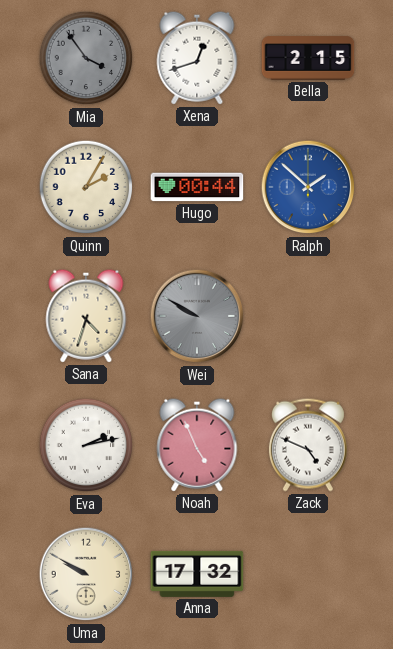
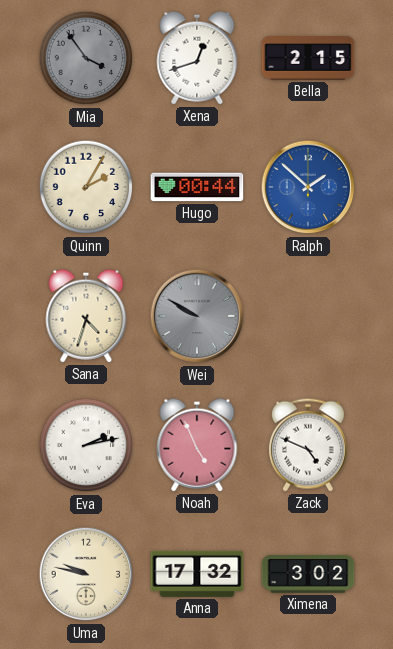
Uma: 9:50 -> 9:47
Ximena: none -> 3:02
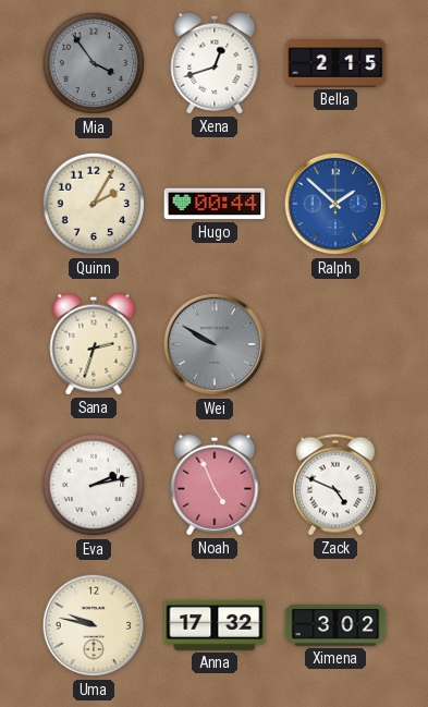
Sana: 4:33 -> 2:33
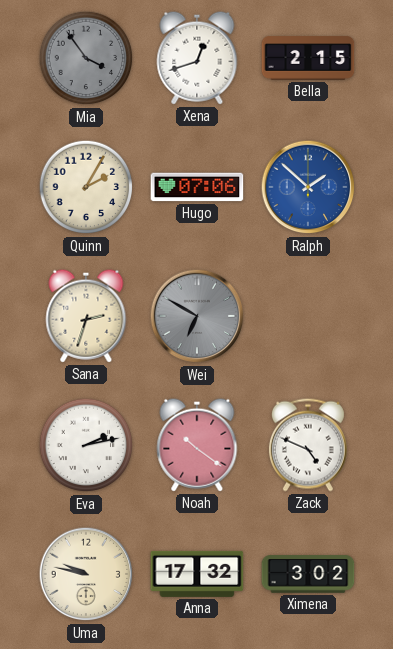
Hugo: 00:44 -> 07:06
Wei: 9:50 -> 6:50
Noah: 4:56 -> 10:21
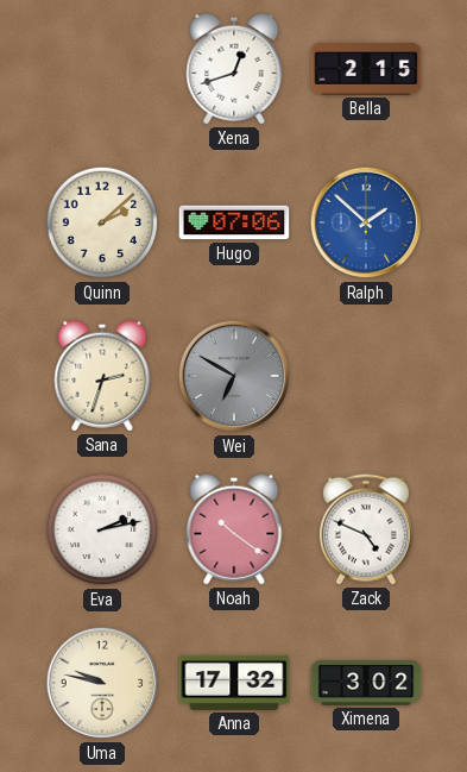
Mia: 3:54 -> none
Quinn: 2:05 -> 2:08
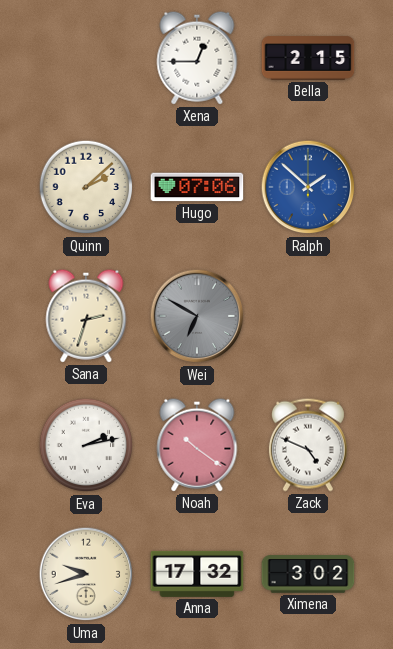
Xena: 12:42 -> 12:45
Uma: 9:47 -> 9:42
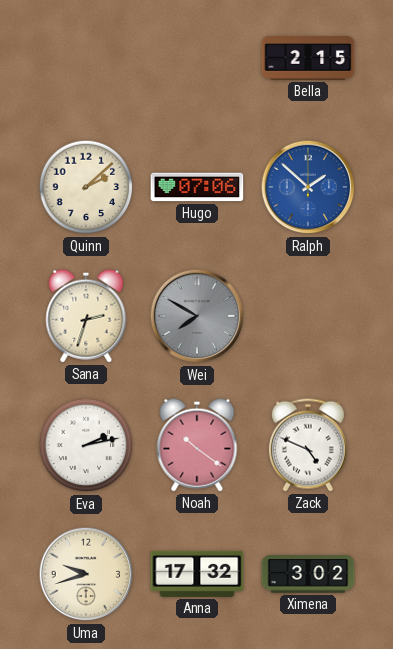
Xena: 12:45 -> none
Wei: 6:50 -> 7:50
